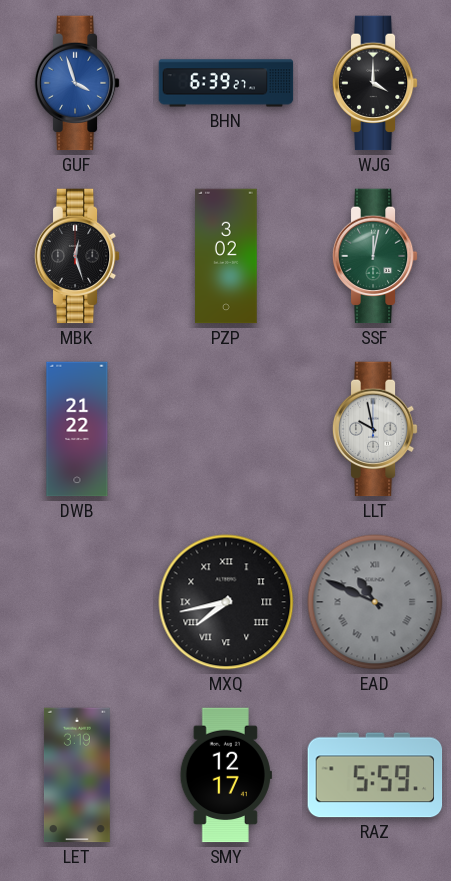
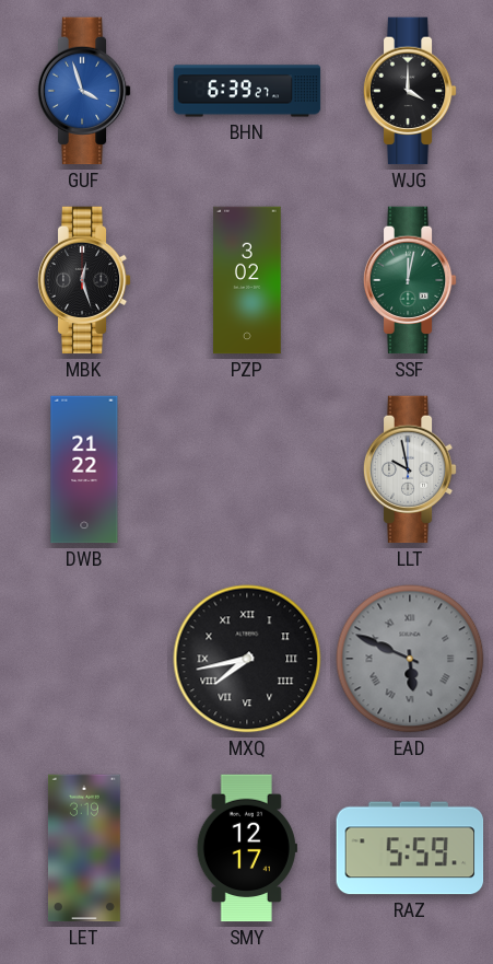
EAD: 10:49 -> 5:49
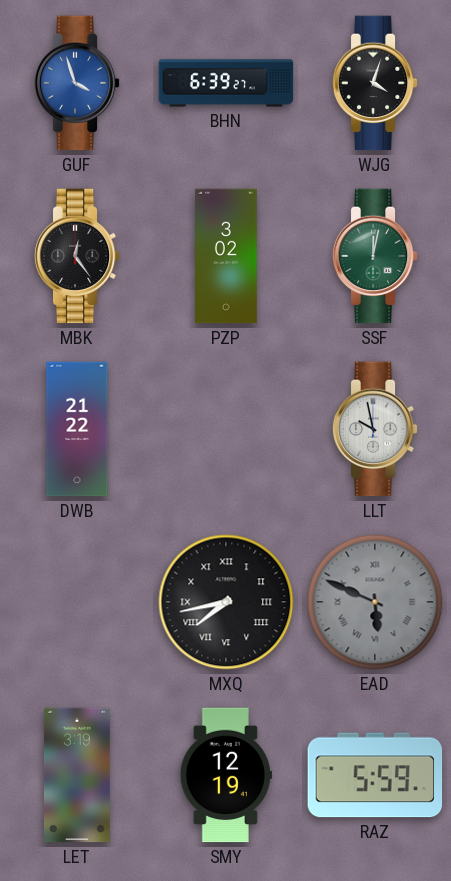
WJG: 4:00 -> 4:03
MBK: 12:27 -> 12:24
SMY: 12:17 -> 12:19
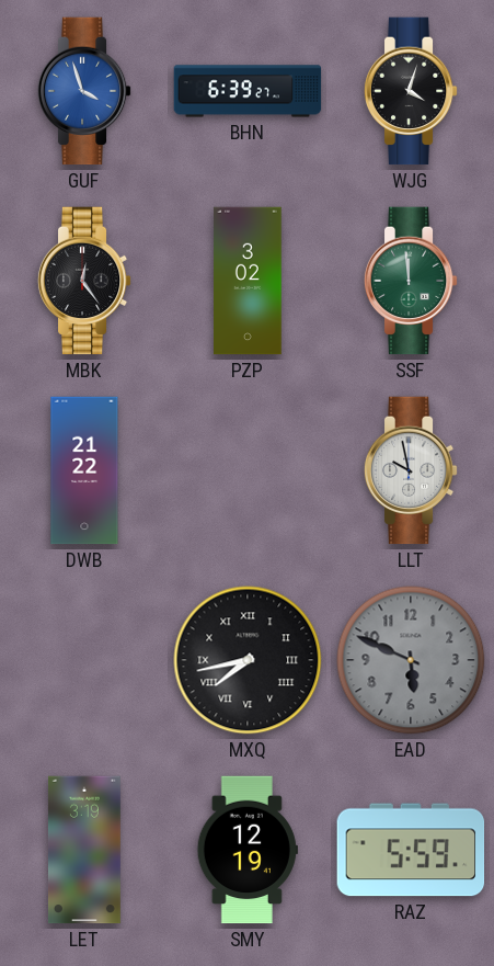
SSF: 12:02 -> 11:59
EAD numerals: Roman -> Arabic
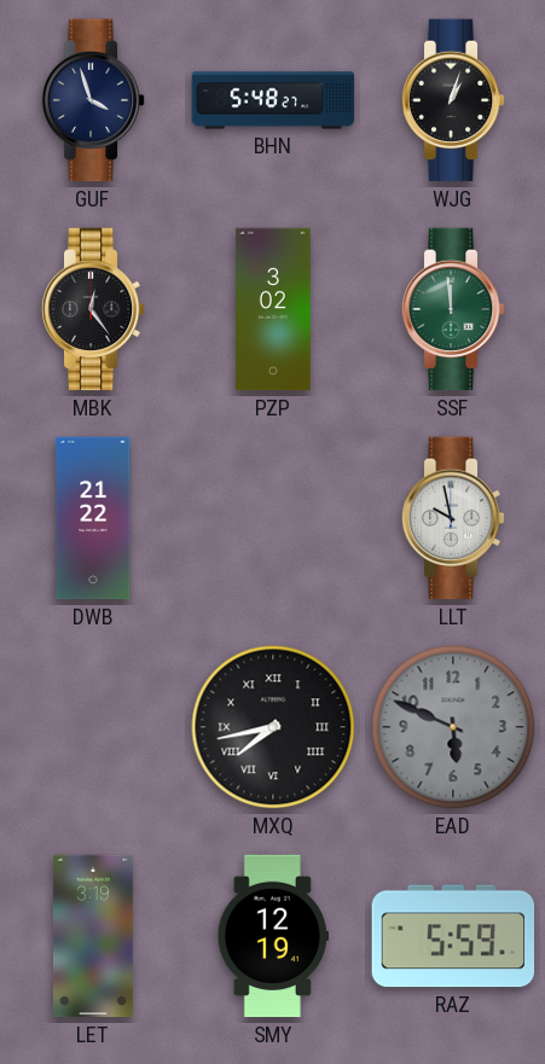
GUF dial: blue -> navy
BHN: 6:39 -> 5:48
WJG: 4:03 -> 1:03
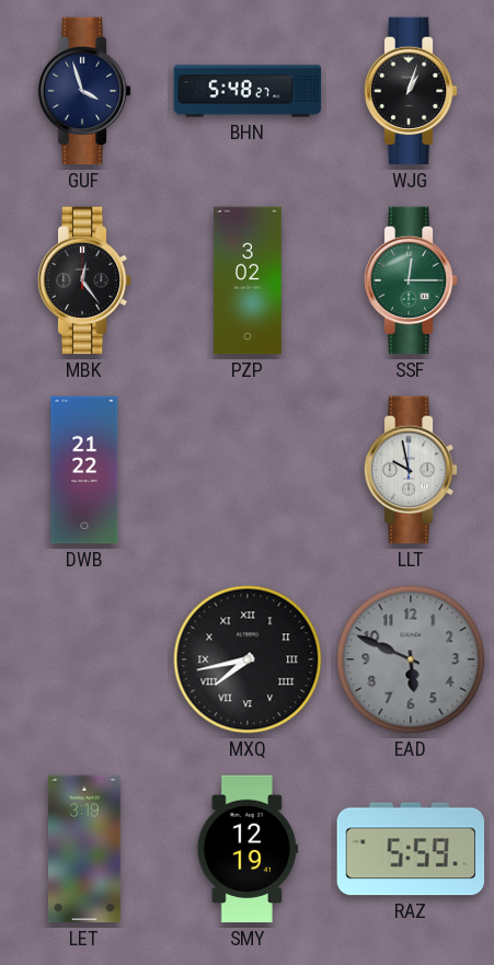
SSF: 11:59 -> 12:15
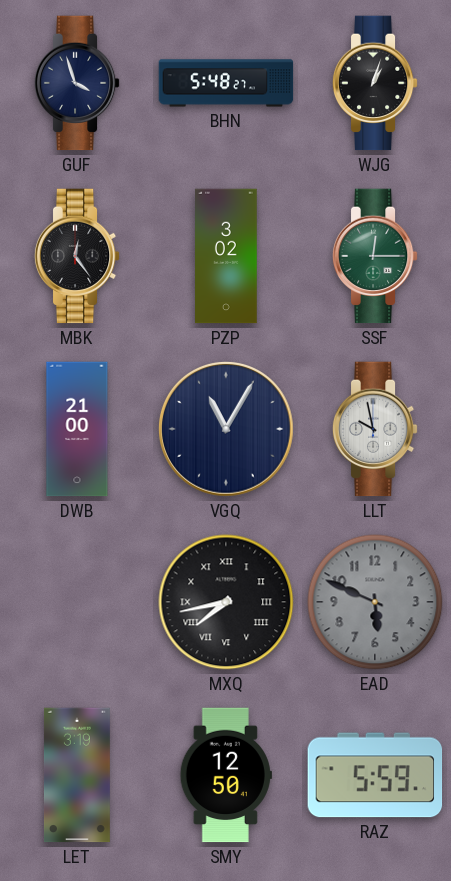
DWB: 21:22 -> 21:00
VGQ: none -> 11:05
SMY: 12:19 -> 12:50
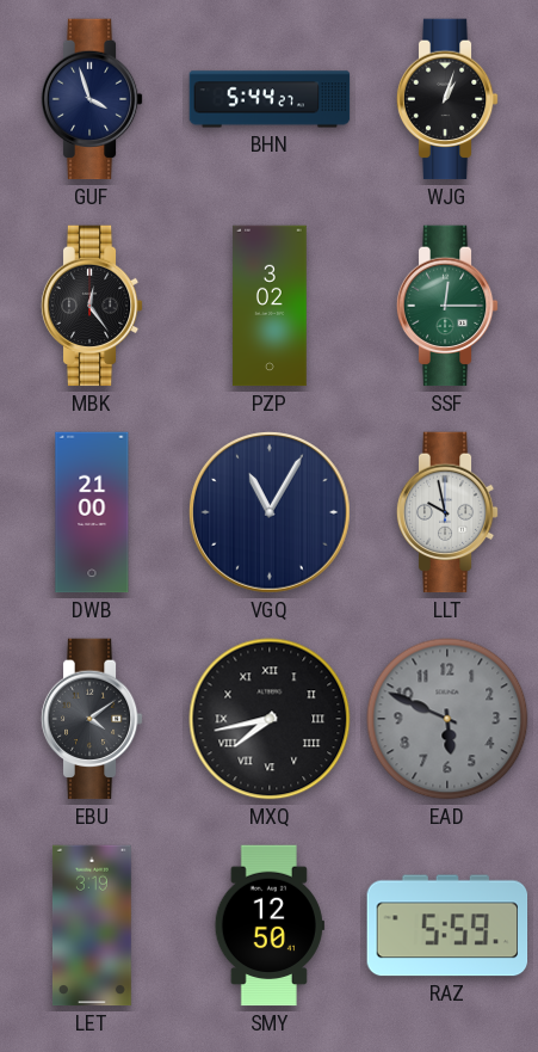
BHN: 5:48 -> 5:44
EBU: none -> 4:09
